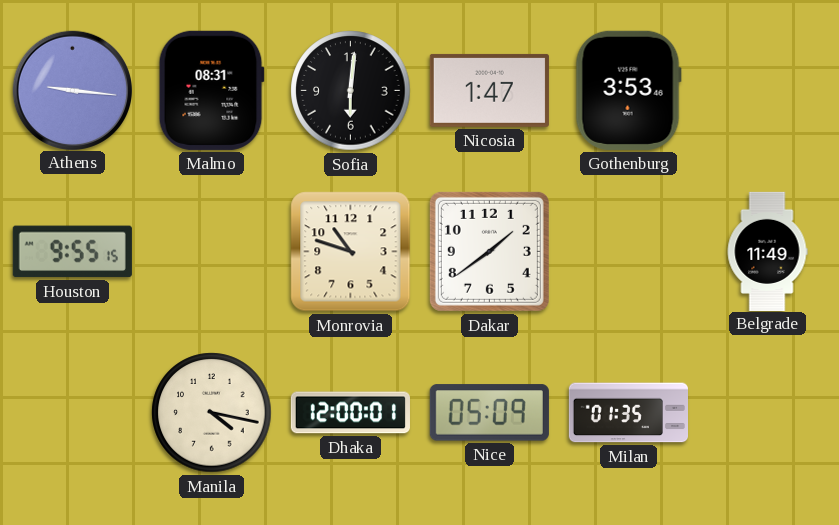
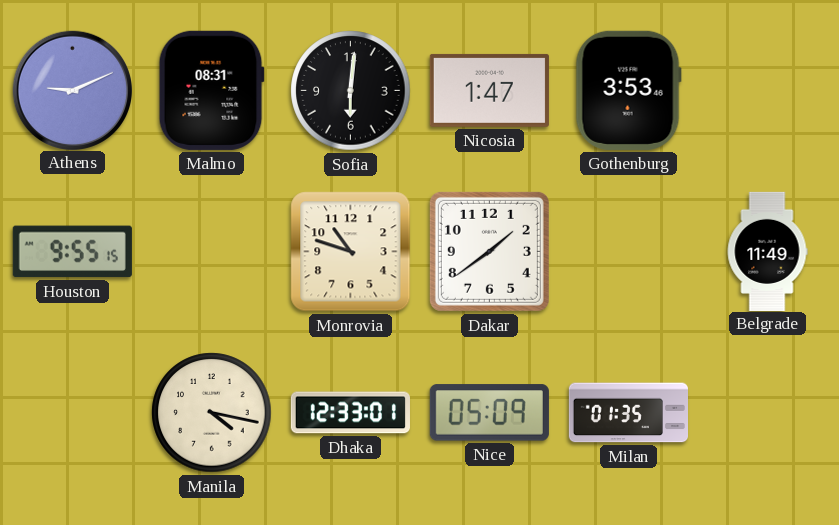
Athens: 9:16 -> 9:11
Dhaka: 12:00 -> 12:33
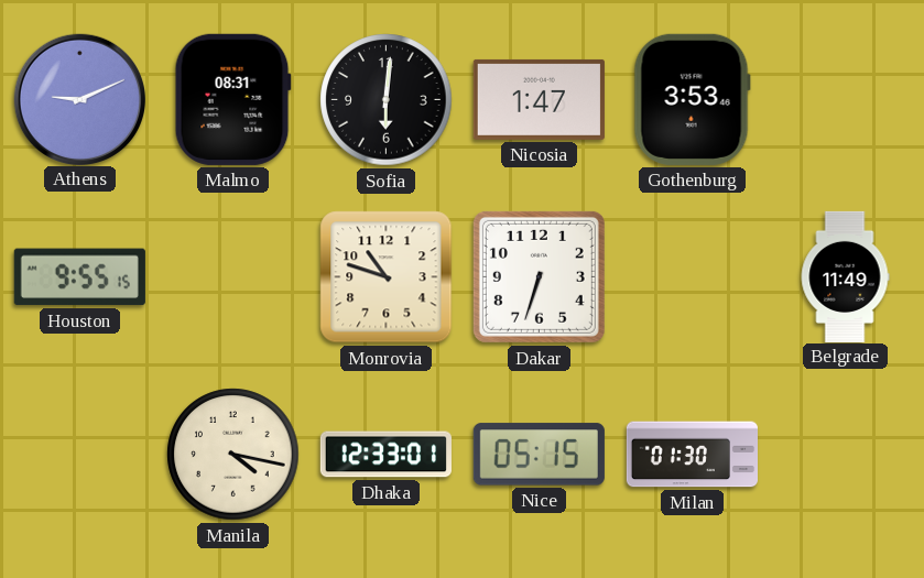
Dakar: 1:39 -> 6:33
Nice: 05:09 -> 05:15
Milan: 01:35 -> 01:30
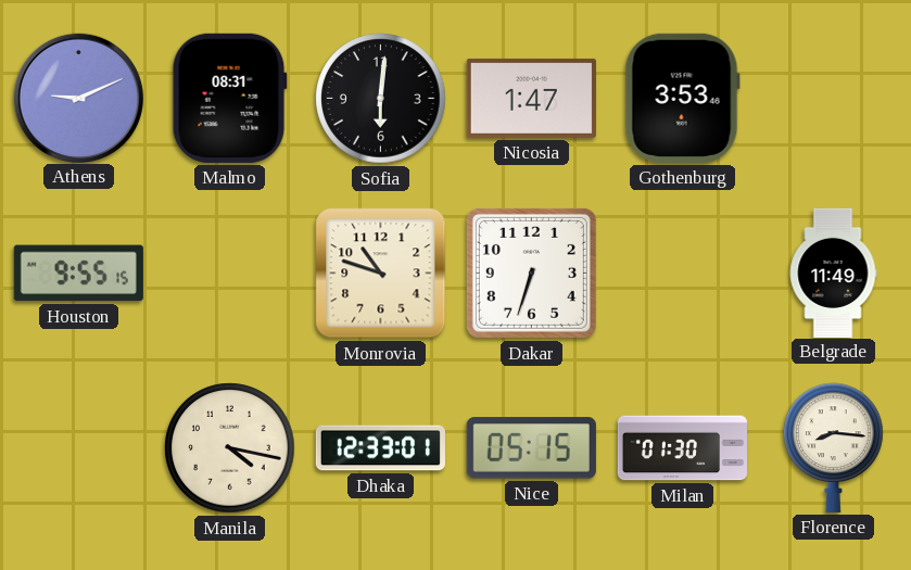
Florence: none -> 8:16
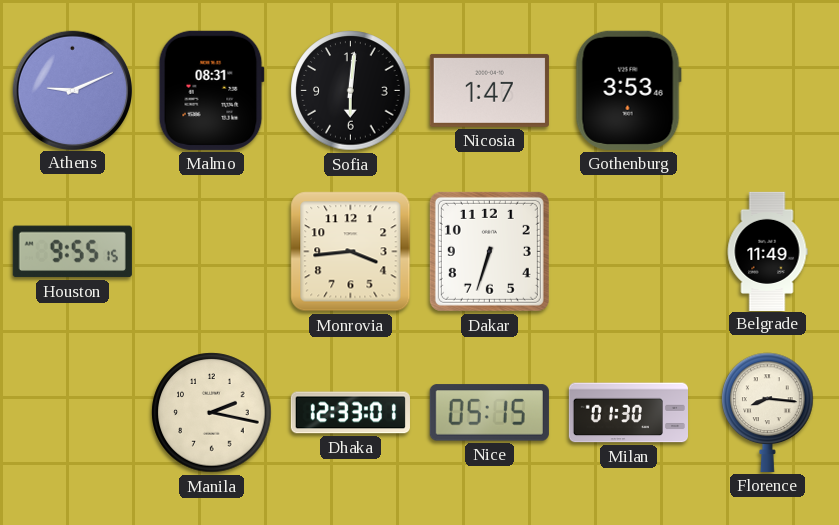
Monrovia: 10:48 -> 3:44
Manila: 4:17 -> 2:17
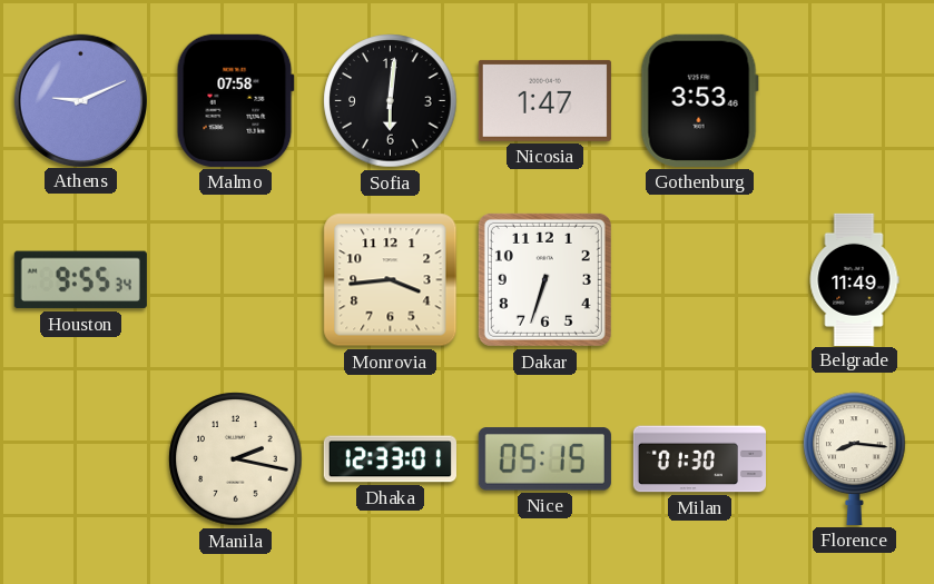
Malmo: 08:31 -> 07:58
Houston: 9:55:15 -> 9:55:34
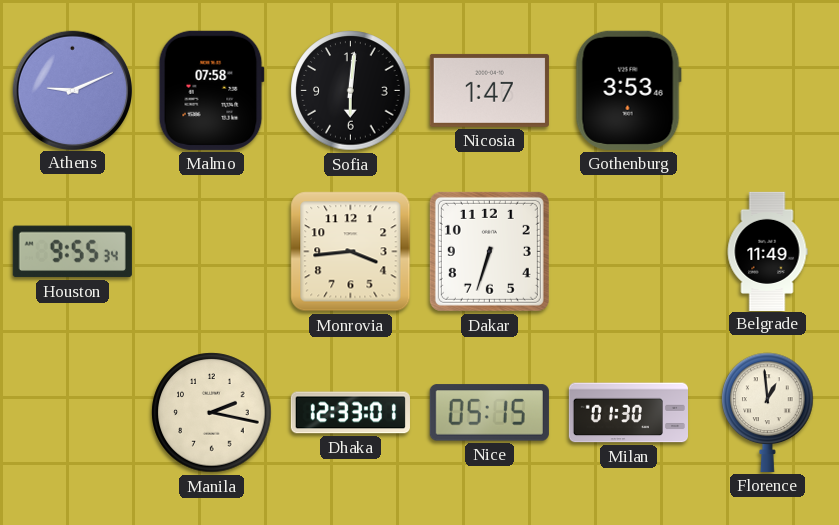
Florence: 8:16 -> 12:59
